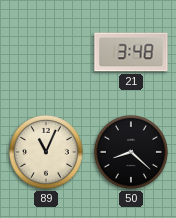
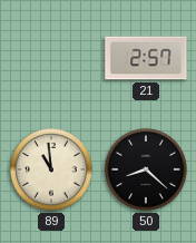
21: 3:48 -> 2:57
89: 11:04 -> 10:59
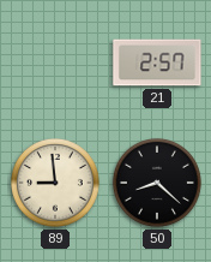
89: 10:59 -> 8:59
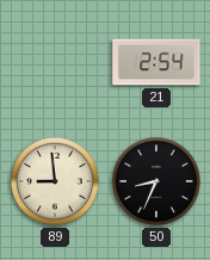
21: 2:57 -> 2:54
50: 8:22 -> 8:34
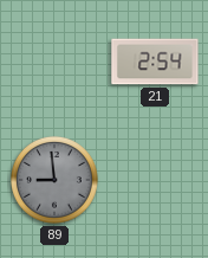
89 dial: cream -> grey
50: 8:34 -> none
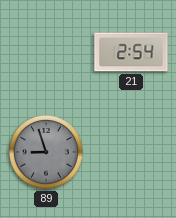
89: 8:59 -> 8:57
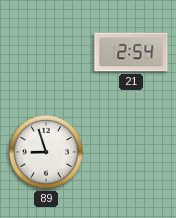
89 dial: grey -> white
